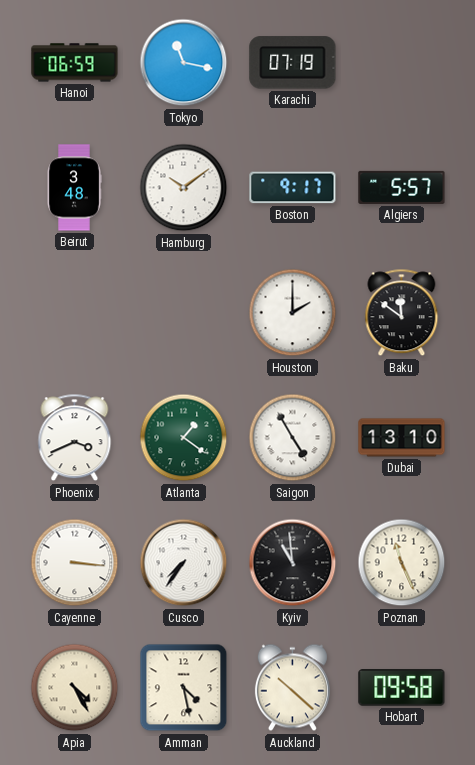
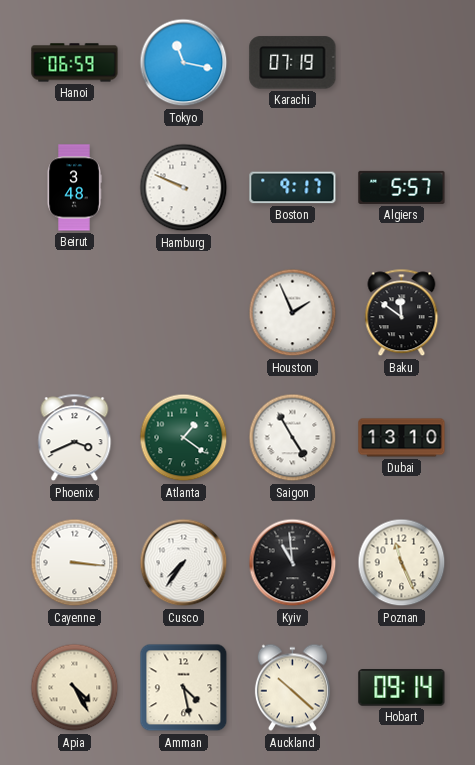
Hamburg: 10:09 -> 9:49
Houston: 2:00 -> 1:56
Hobart: 09:58 -> 09:14
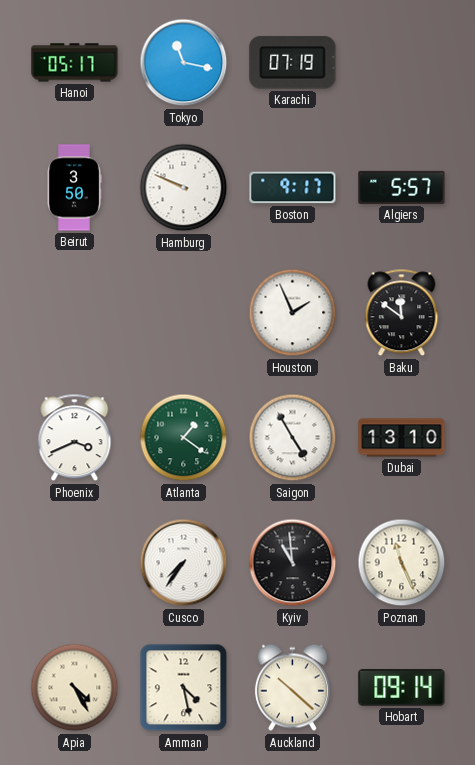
Hanoi: 06:59 -> 05:17
Beirut: 3:48 -> 3:50
Cayenne: 3:16 -> none
